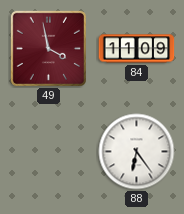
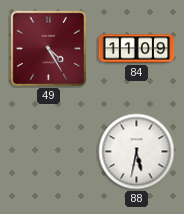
49: 3:58 -> 4:25
88: 6:24 -> 5:32
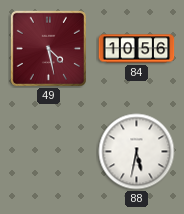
49: 4:25 -> 4:28
84: 11:09 -> 10:56
